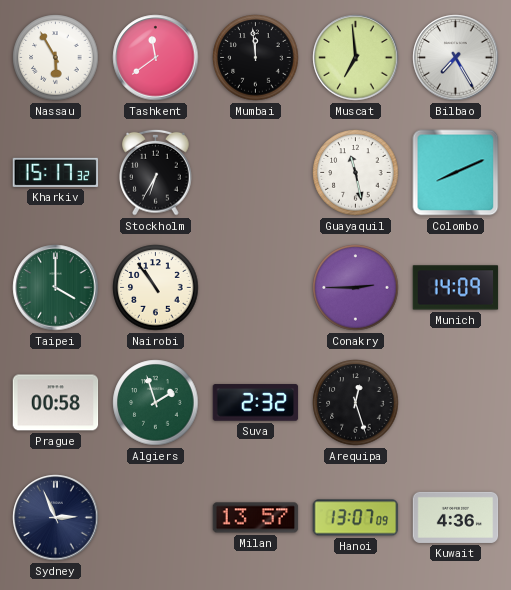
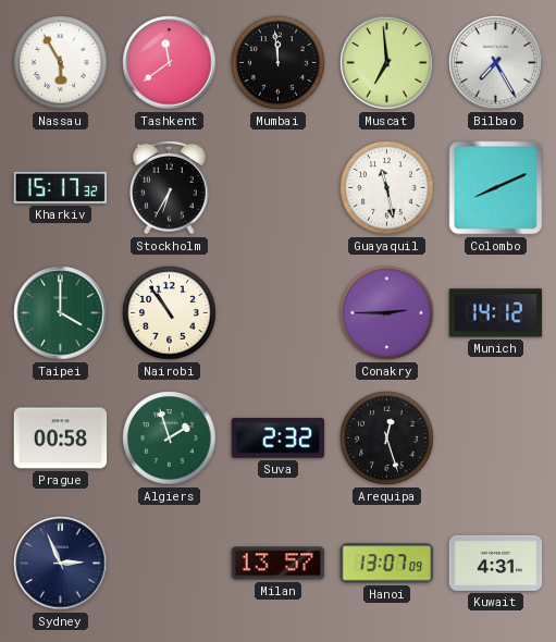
Munich: 14:09 -> 14:12
Kuwait: 4:36 -> 4:31
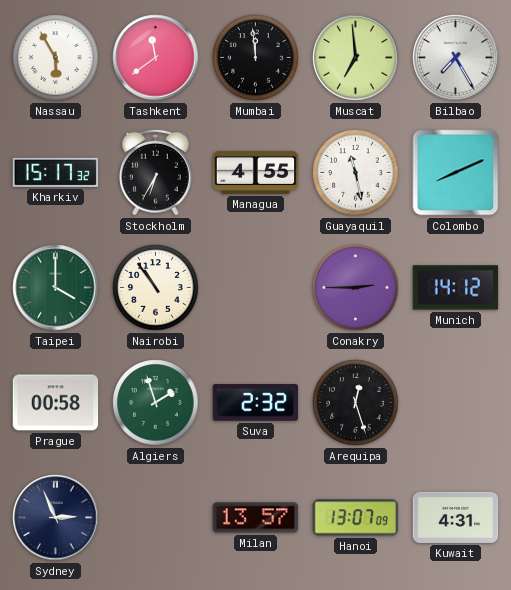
Managua: none -> 4:55
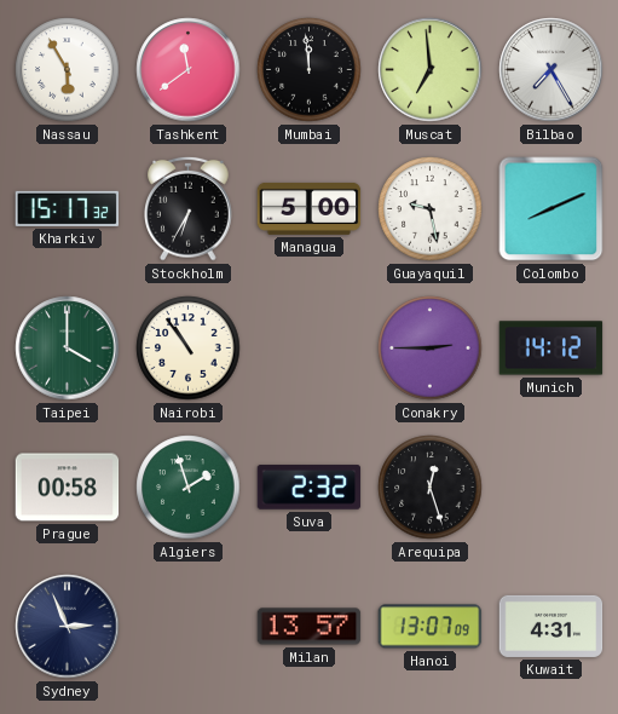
Managua: 4:55 -> 5:00
Guayaquil: 11:28 -> 9:28
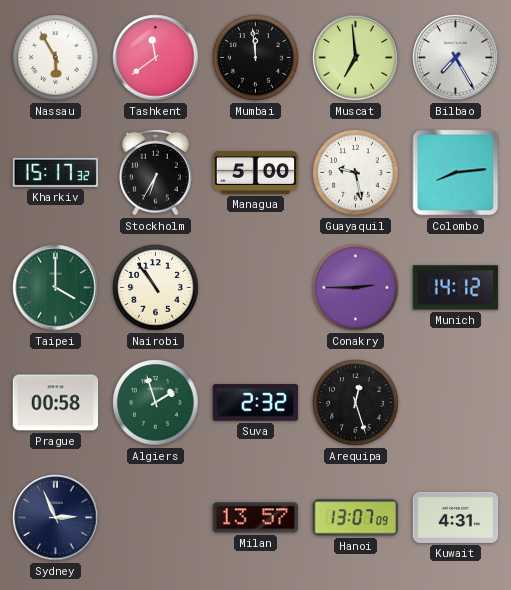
Colombo: 8:11 -> 8:14
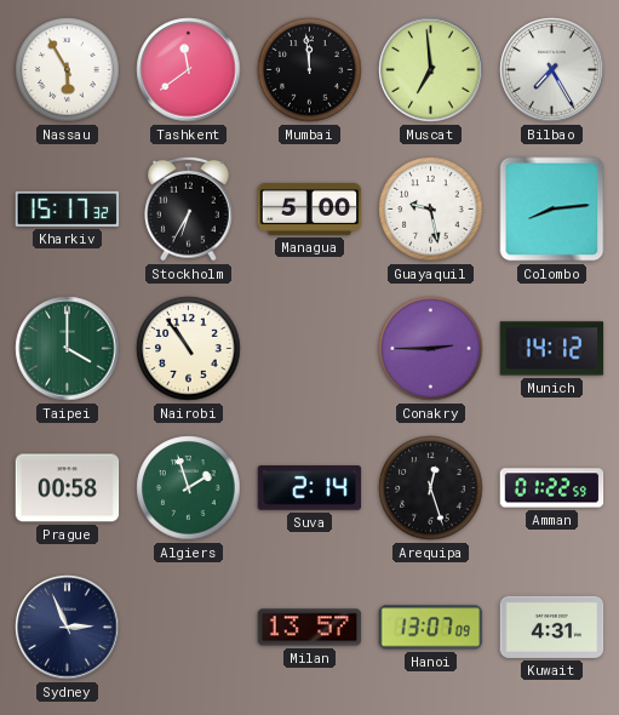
Suva: 2:32 -> 2:14
Amman: none -> 01:22
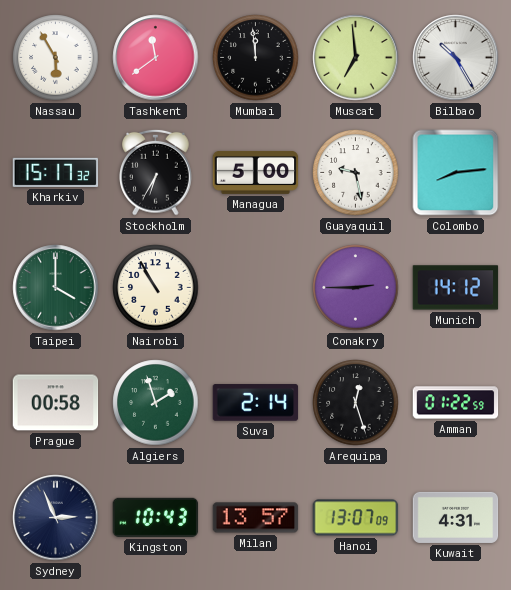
Bilbao: 7:25 -> 10:25
Nairobi: 10:54 -> 10:55
Kingston: none -> 10:43
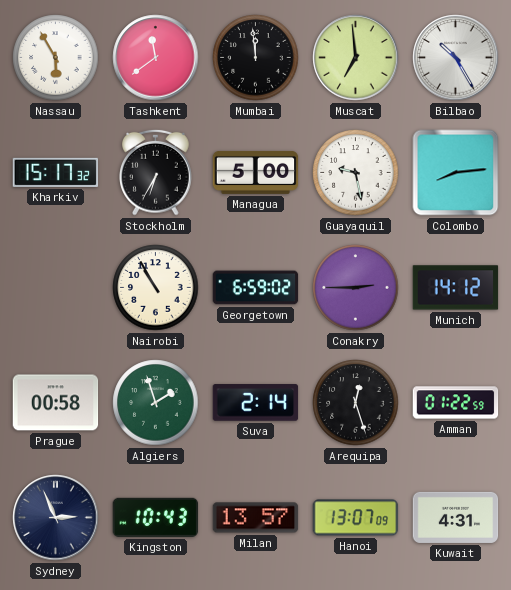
Taipei: 4:00 -> none
Georgetown: none -> 6:59
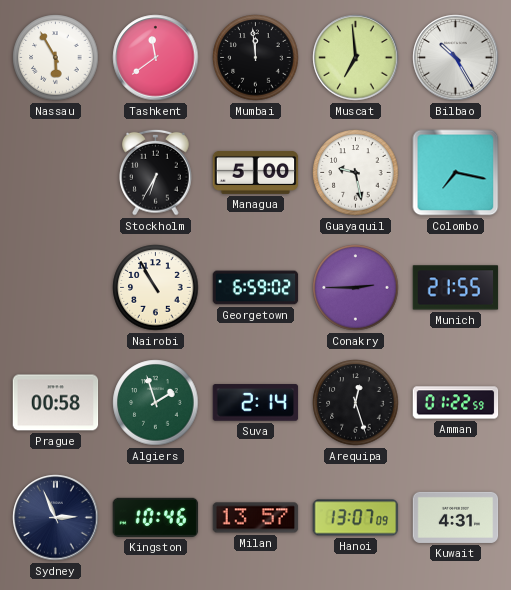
Kharkiv: 15:17 -> none
Colombo: 8:14 -> 7:17
Munich: 14:12 -> 21:55
Kingston: 10:43 -> 10:46
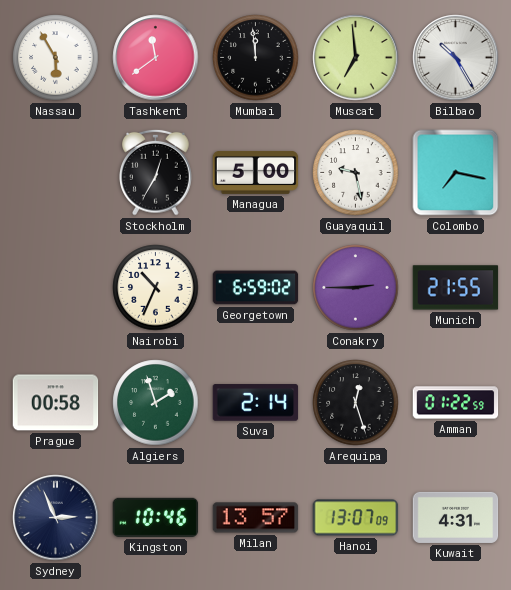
Stockholm: 6:35 -> 12:35
Nairobi: 10:55 -> 10:34
